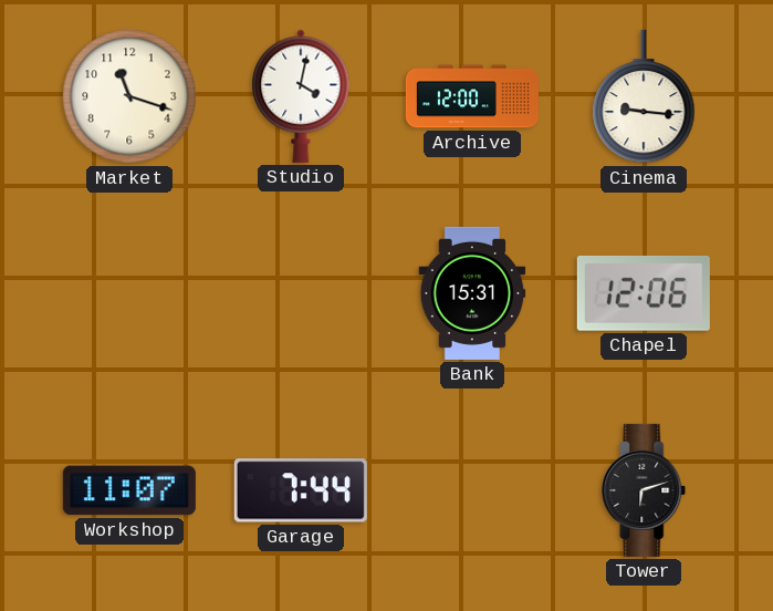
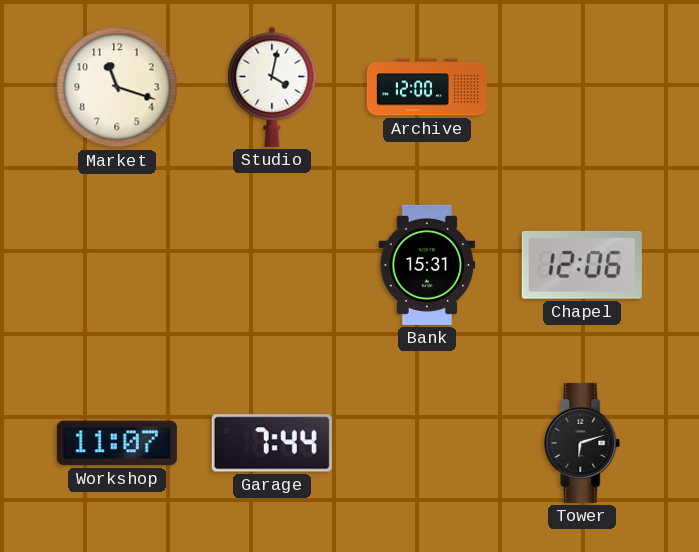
Cinema: 9:16 -> none
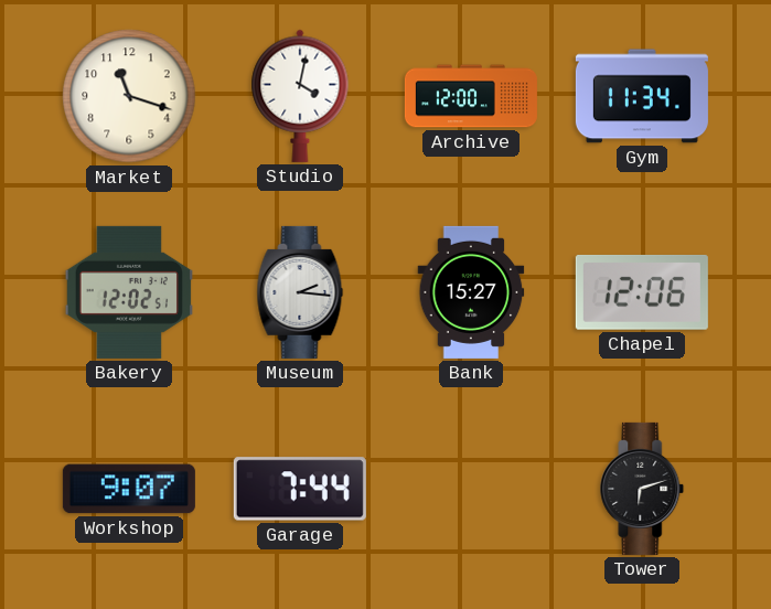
Gym: none -> 11:34
Bakery: none -> 12:02
Museum: none -> 2:16
Bank: 15:31 -> 15:27
Workshop: 11:07 -> 9:07
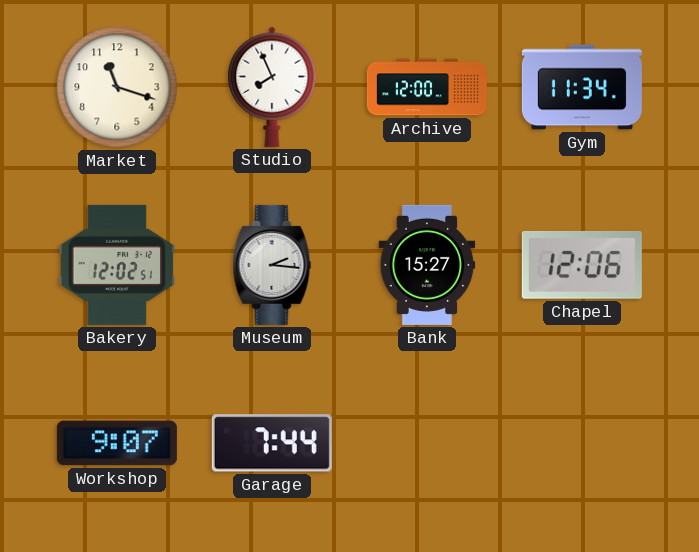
Studio: 4:02 -> 7:56
Tower: 6:12 -> none
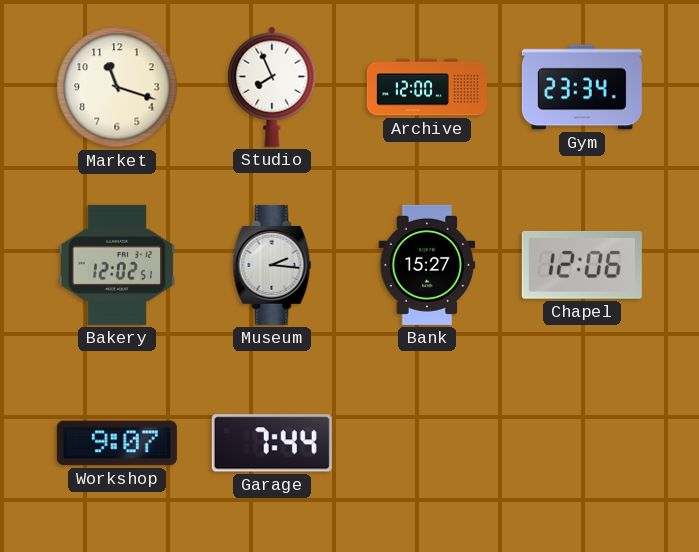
Gym: 11:34 -> 23:34
